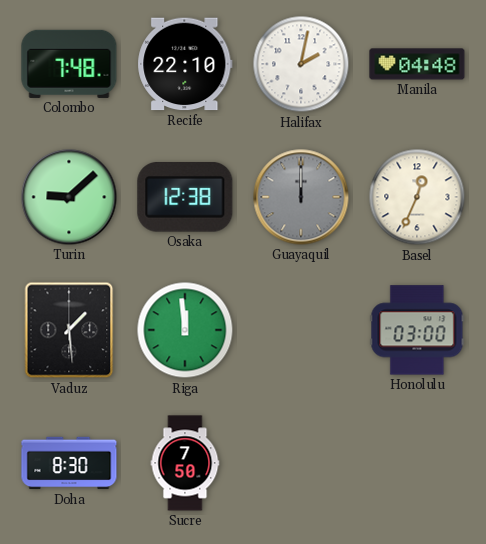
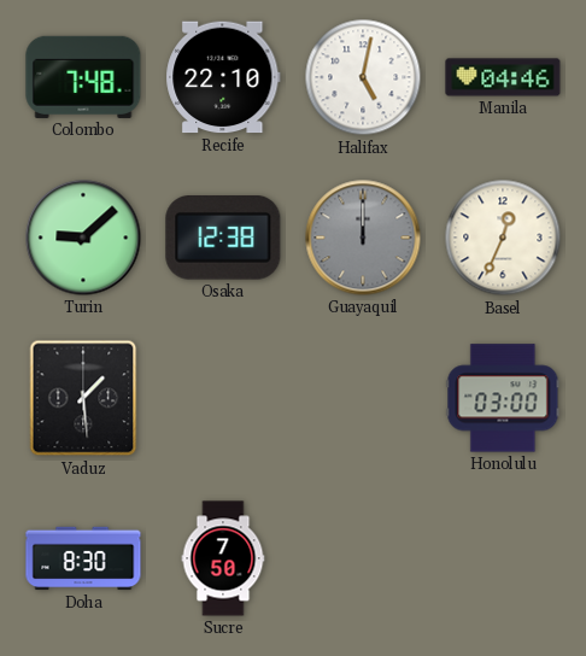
Halifax: 2:02 -> 5:02
Manila: 04:48 -> 04:46
Riga: 11:59 -> none
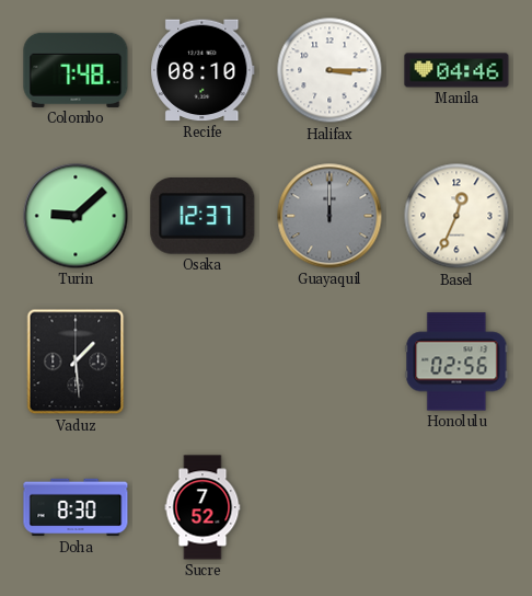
Recife: 22:10 -> 08:10
Halifax: 5:02 -> 3:15
Osaka: 12:38 -> 12:37
Honolulu: 03:00 -> 02:56
Sucre: 7:50 -> 7:52
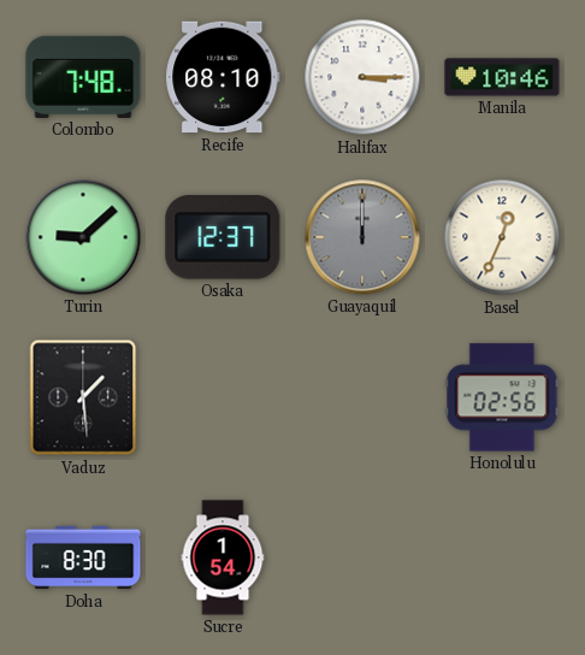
Manila: 04:46 -> 10:46
Sucre: 7:52 -> 1:54
